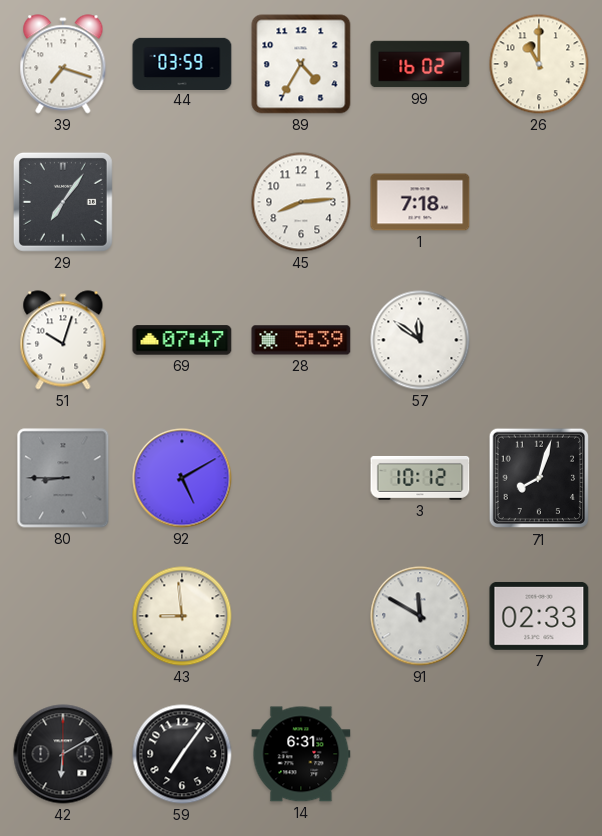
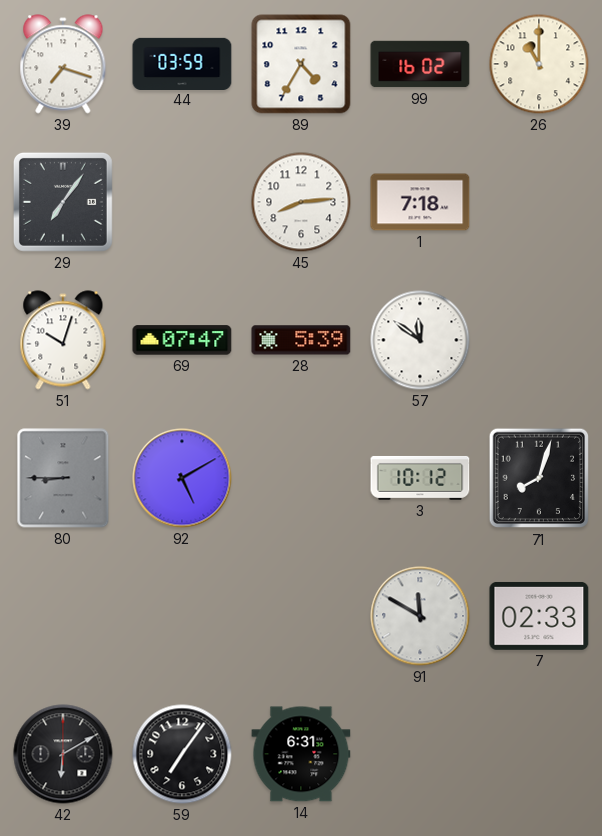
43: 8:59 -> none
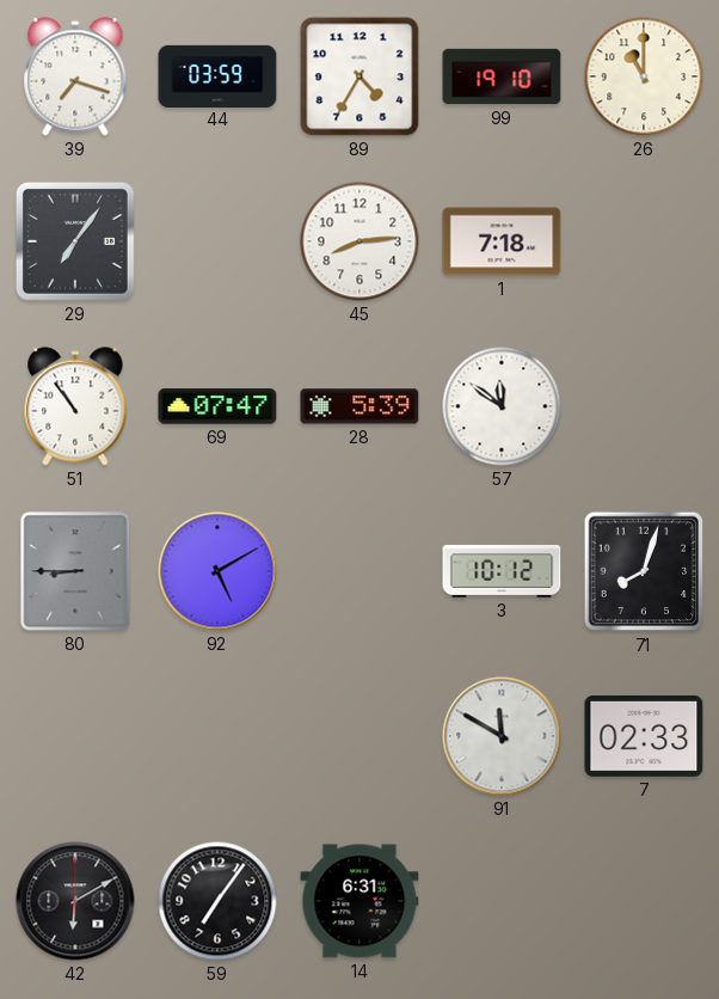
99: 16:02 -> 19:10
51: 10:03 -> 10:54
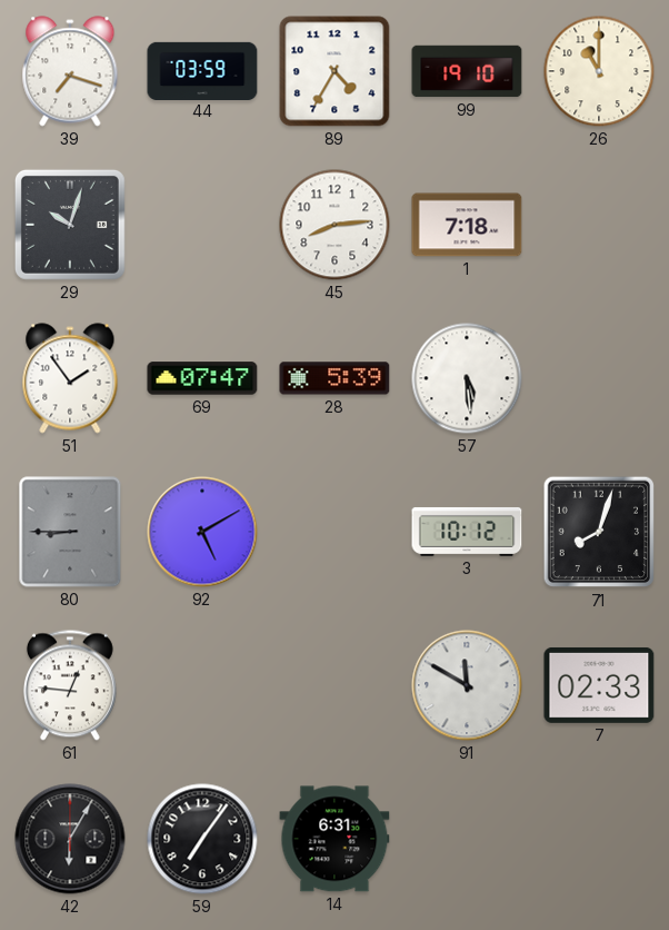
29: 7:06 -> 10:03
51: 10:54 -> 1:54
57: 11:51 -> 5:29
61: none -> 12:46
42: 6:10 -> 6:05
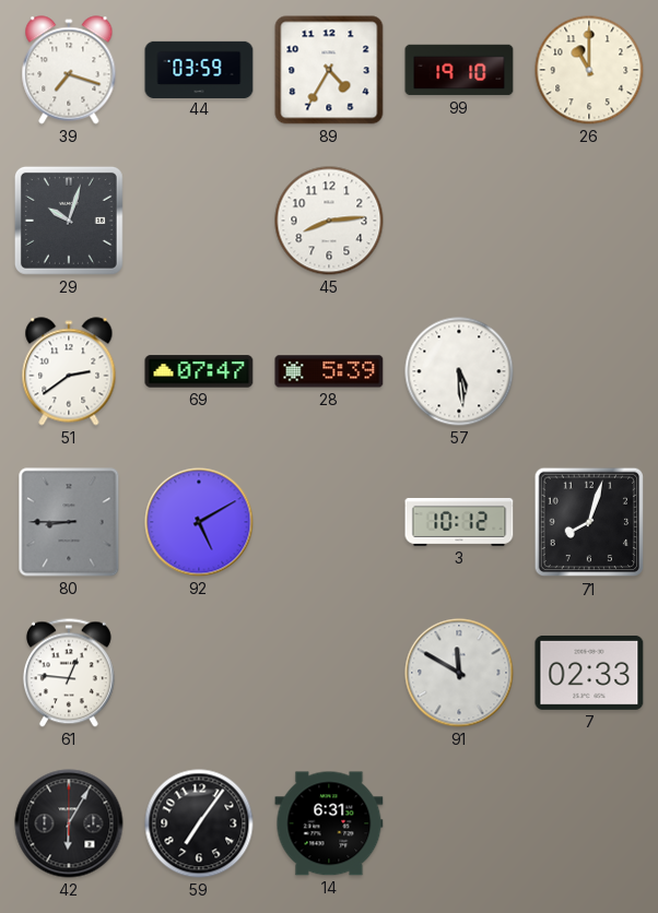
1: 7:18 -> none
51: 1:54 -> 2:39
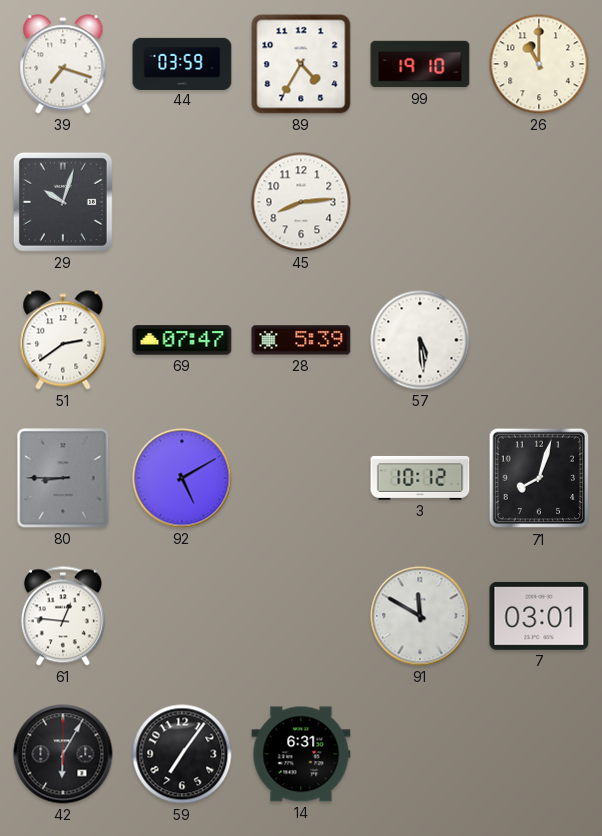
7: 02:33 -> 03:01
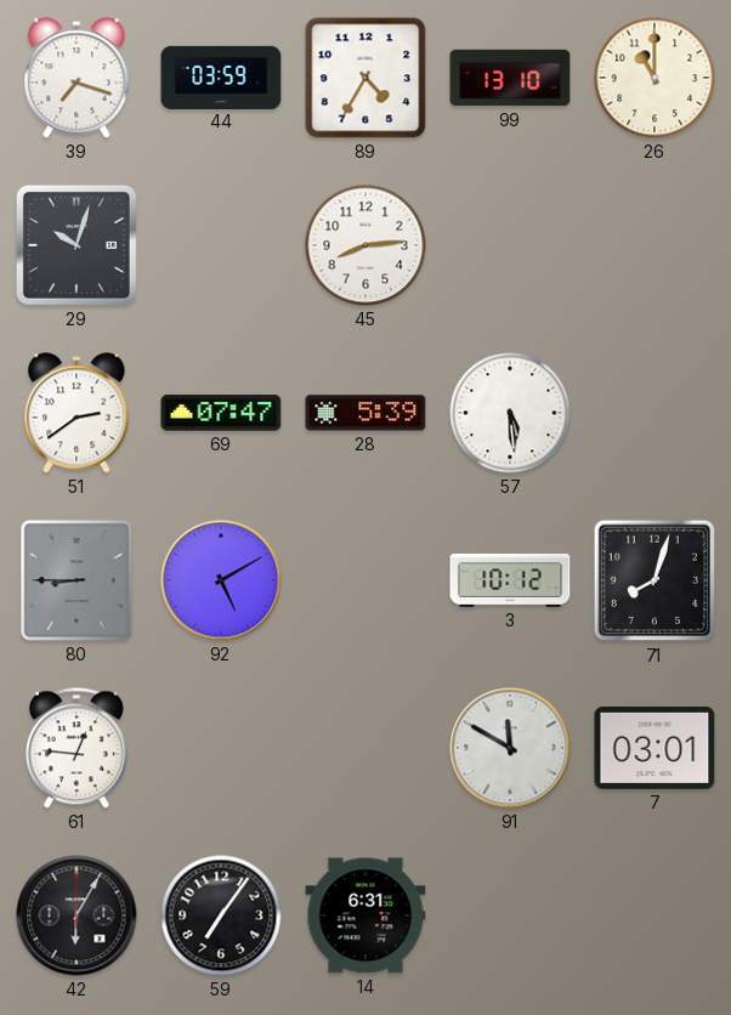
99: 19:10 -> 13:10
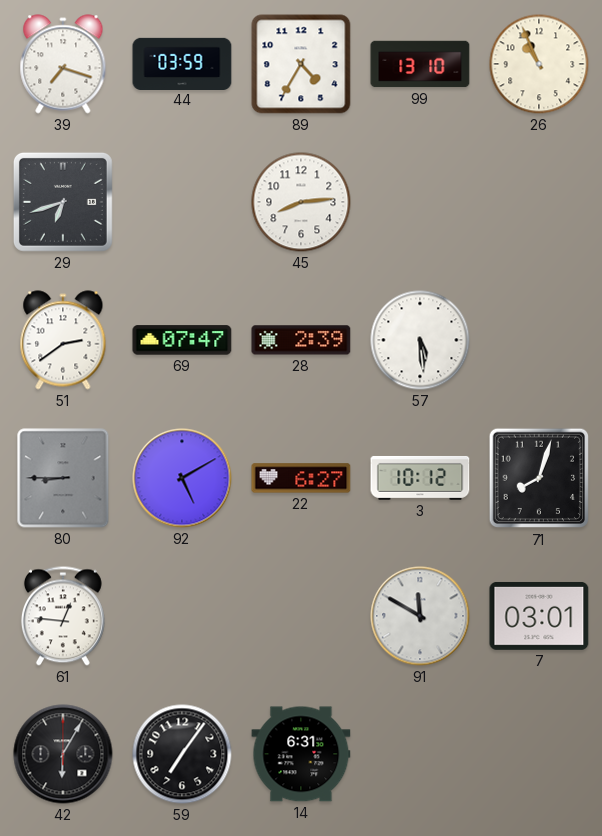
26: 11:00 -> 10:56
29: 10:03 -> 6:42
28: 5:39 -> 2:39
22: none -> 6:27
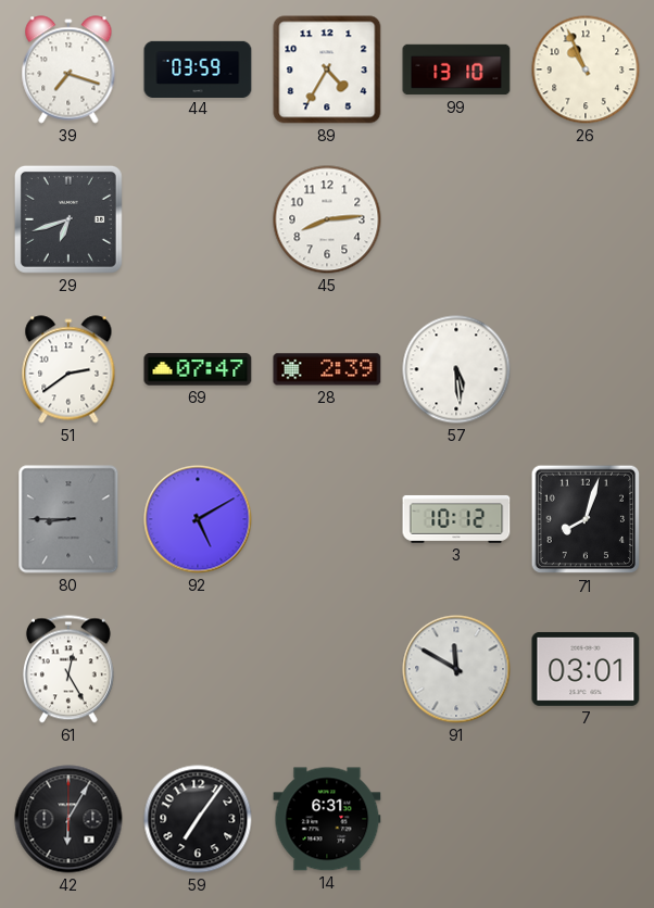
22: 6:27 -> none
61: 12:46 -> 12:25
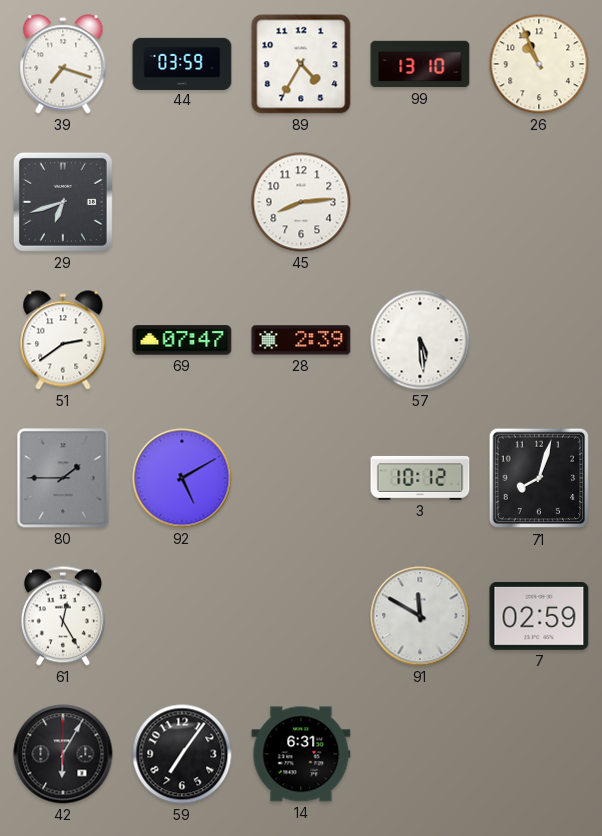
80: 8:45 -> 1:45
7: 03:01 -> 02:59
